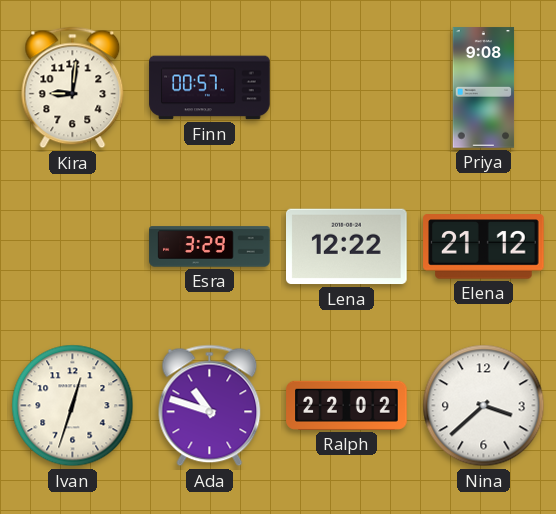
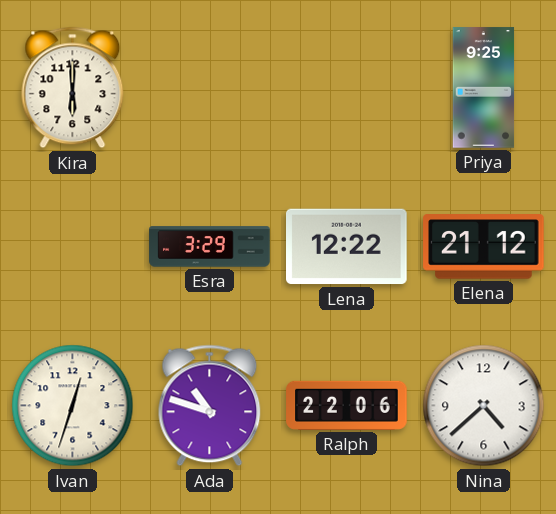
Kira: 9:01 -> 6:00
Finn: 00:57 -> none
Priya: 9:08 -> 9:25
Ralph: 22:02 -> 22:06
Nina: 3:38 -> 4:38
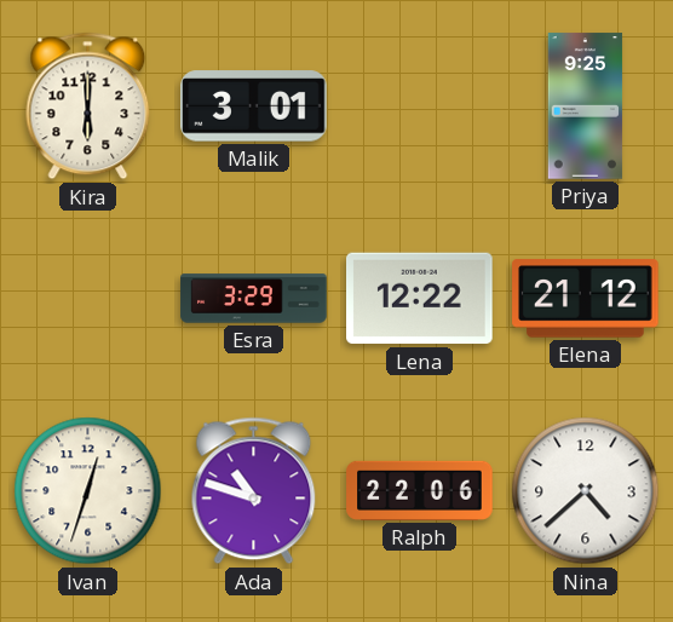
Malik: none -> 3:01
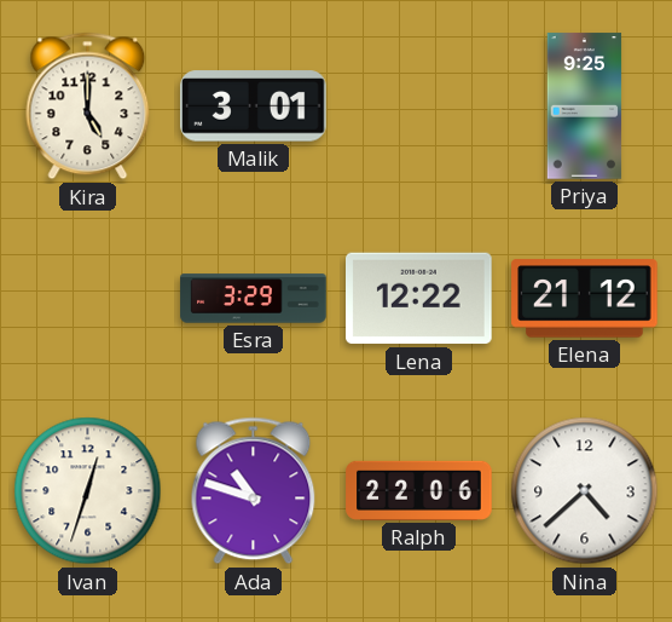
Kira: 6:00 -> 5:00
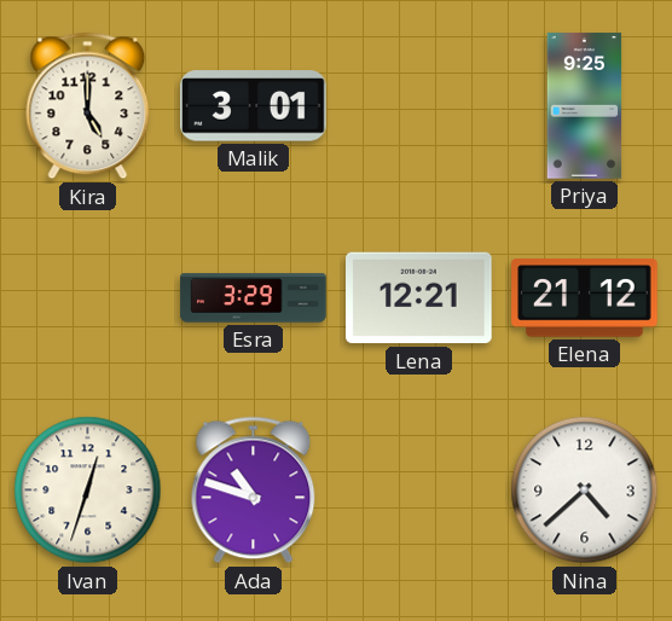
Lena: 12:22 -> 12:21
Ralph: 22:06 -> none
